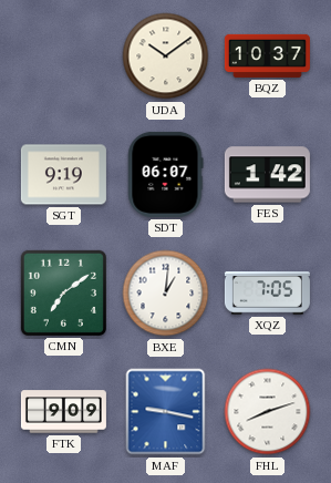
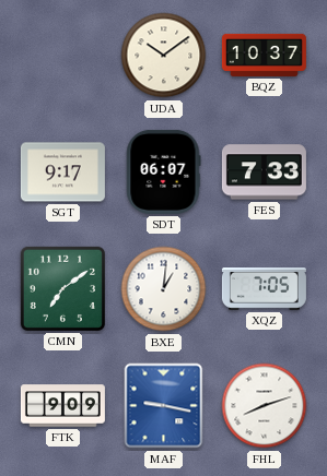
SGT: 9:19 -> 9:17
FES: 1:42 -> 7:33
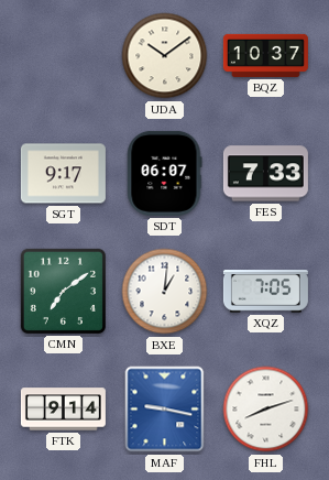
FTK: 9:09 -> 9:14
